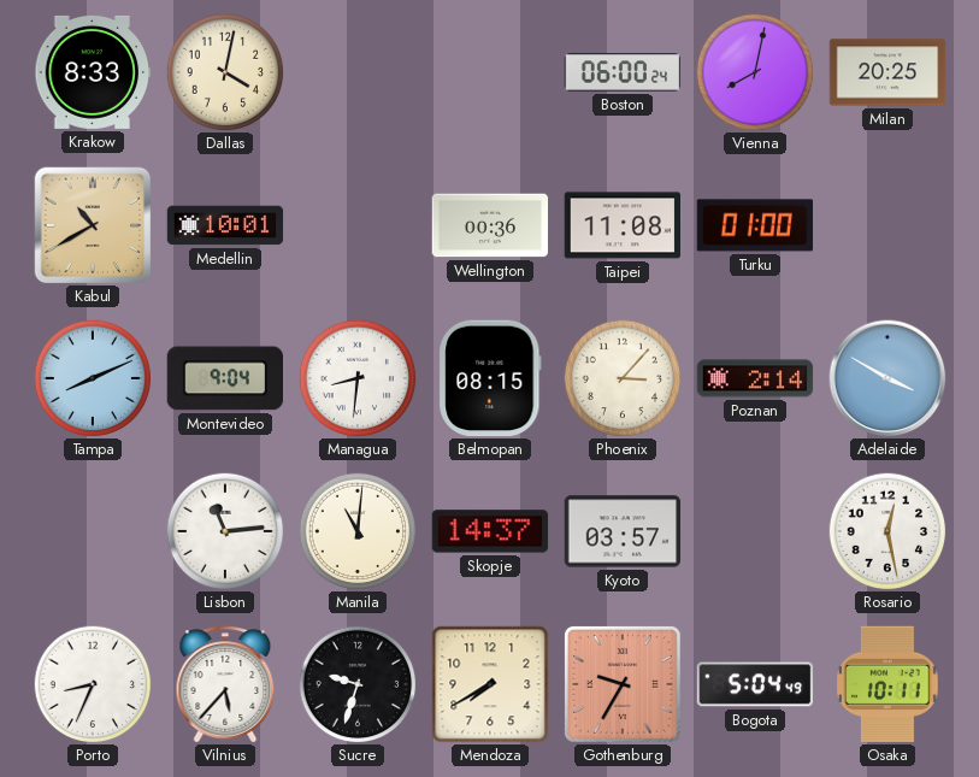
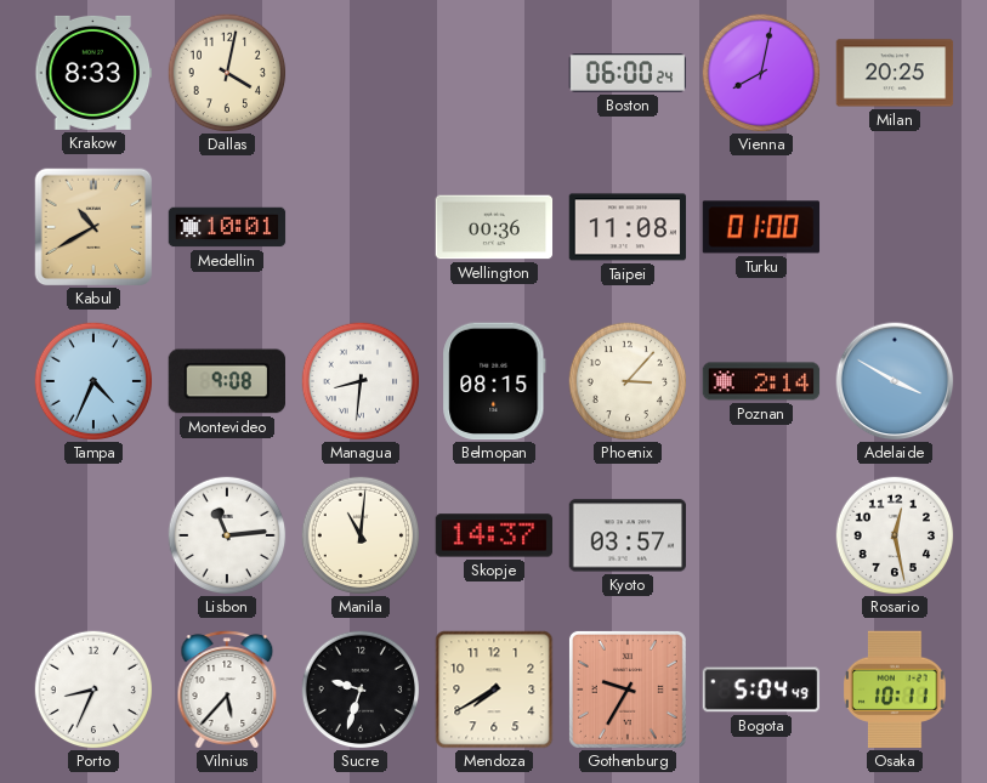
Tampa: 8:11 -> 4:34
Montevideo: 9:04 -> 9:08
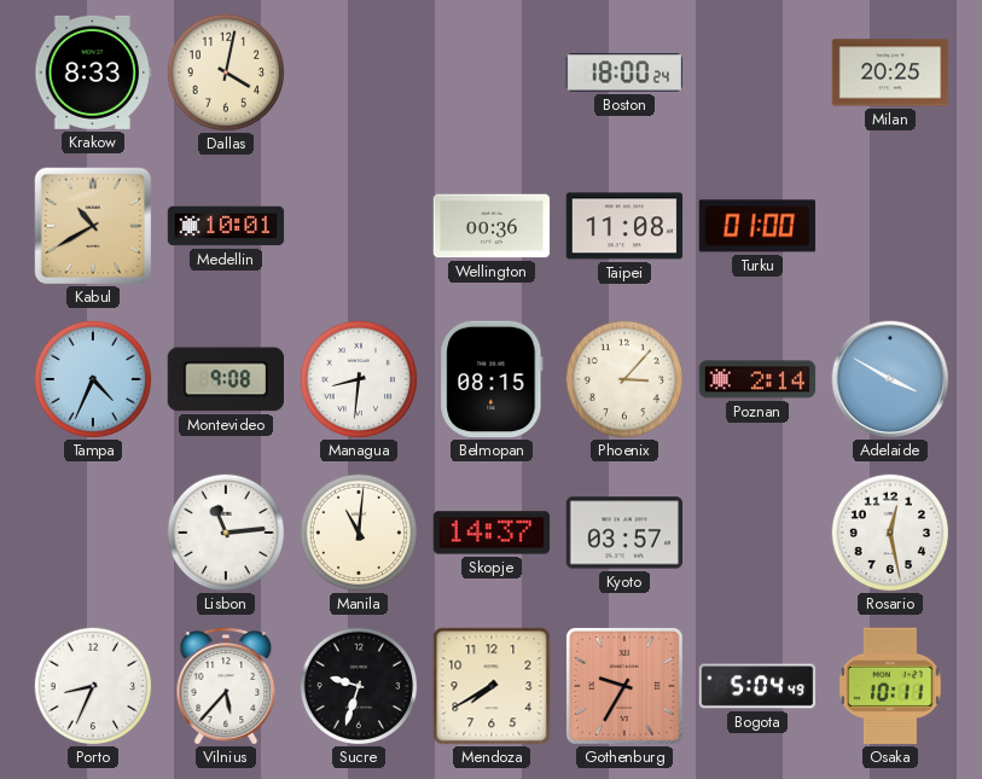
Boston: 06:00 -> 18:00
Vienna: 8:02 -> none
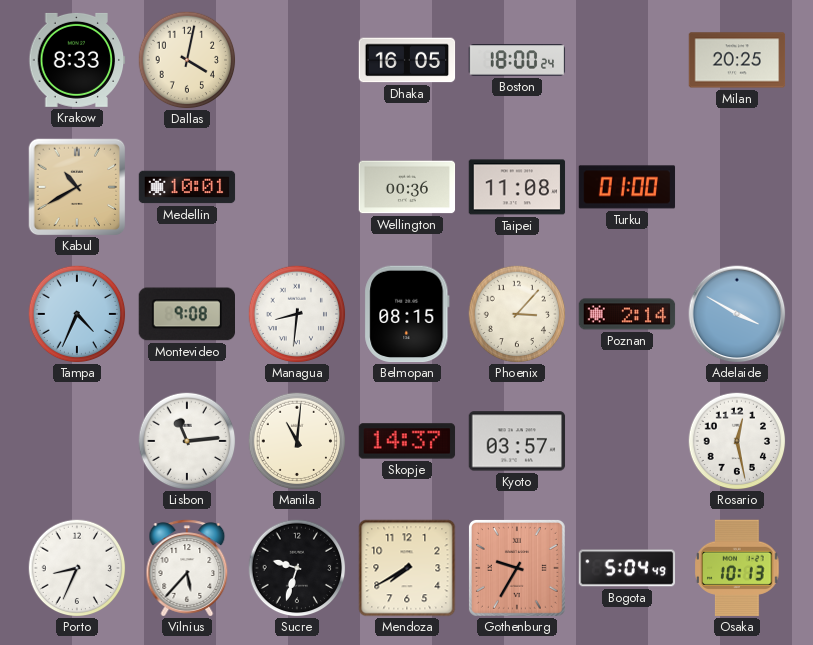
Dhaka: none -> 16:05
Osaka: 10:11 -> 10:13
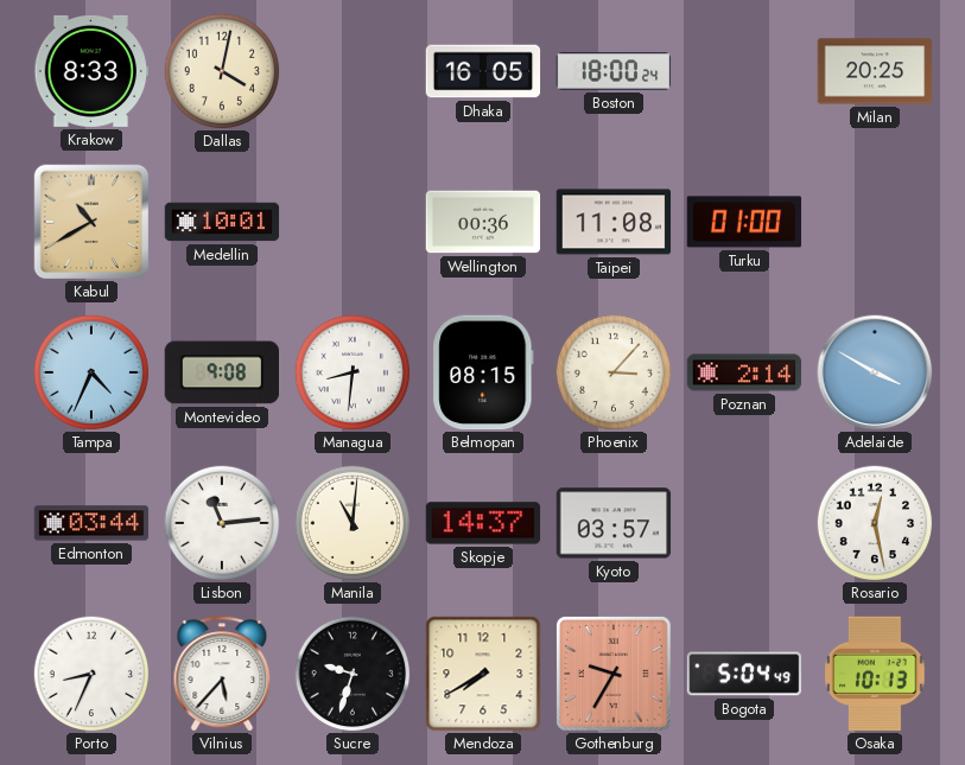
Edmonton: none -> 03:44
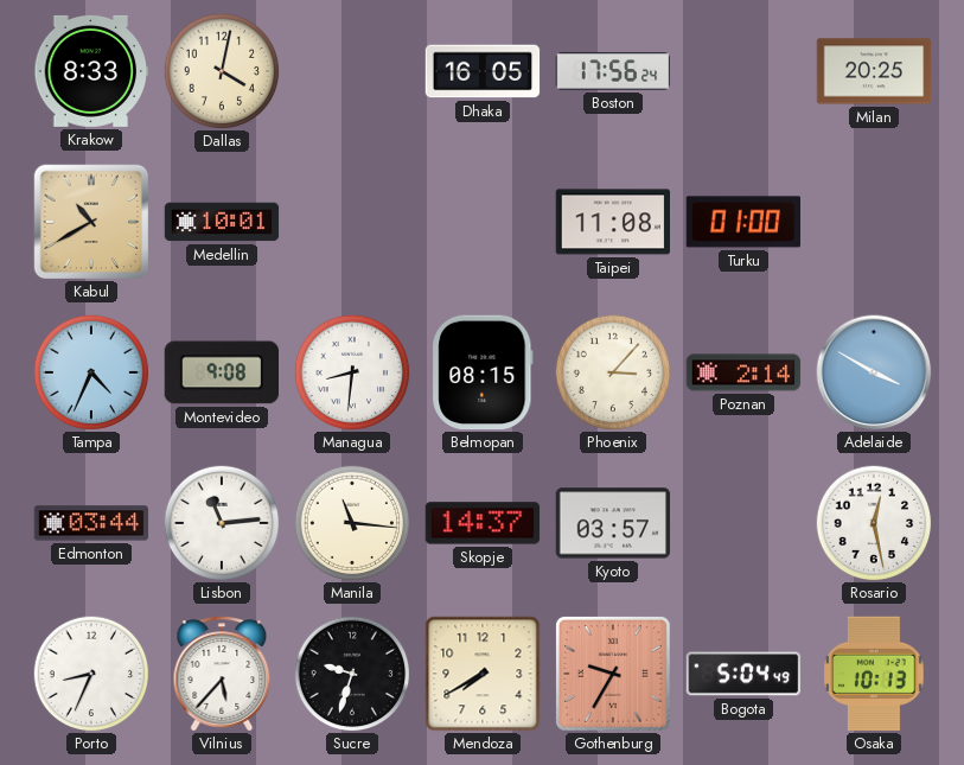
Boston: 18:00 -> 17:56
Wellington: 00:36 -> none
Manila: 11:01 -> 11:16
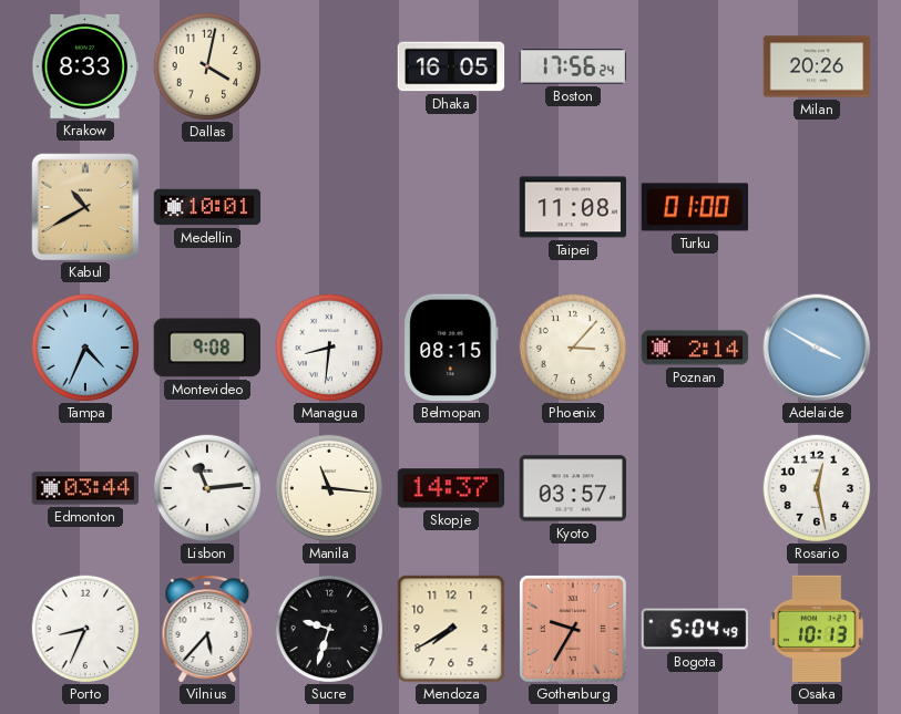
Milan: 20:25 -> 20:26
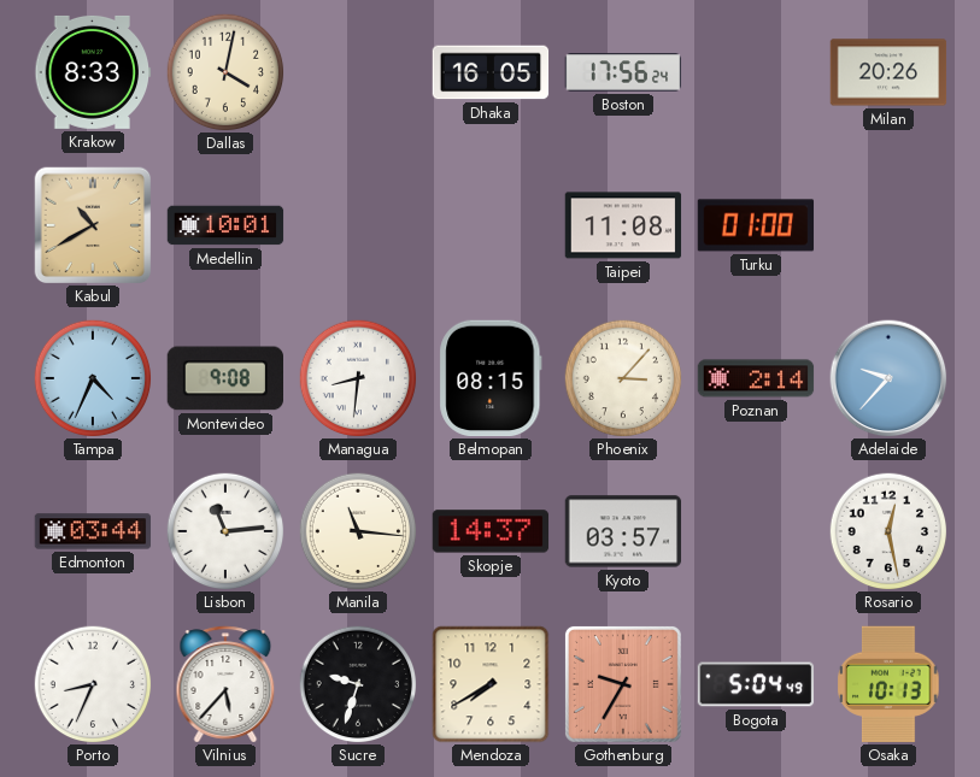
Adelaide: 3:50 -> 9:37
